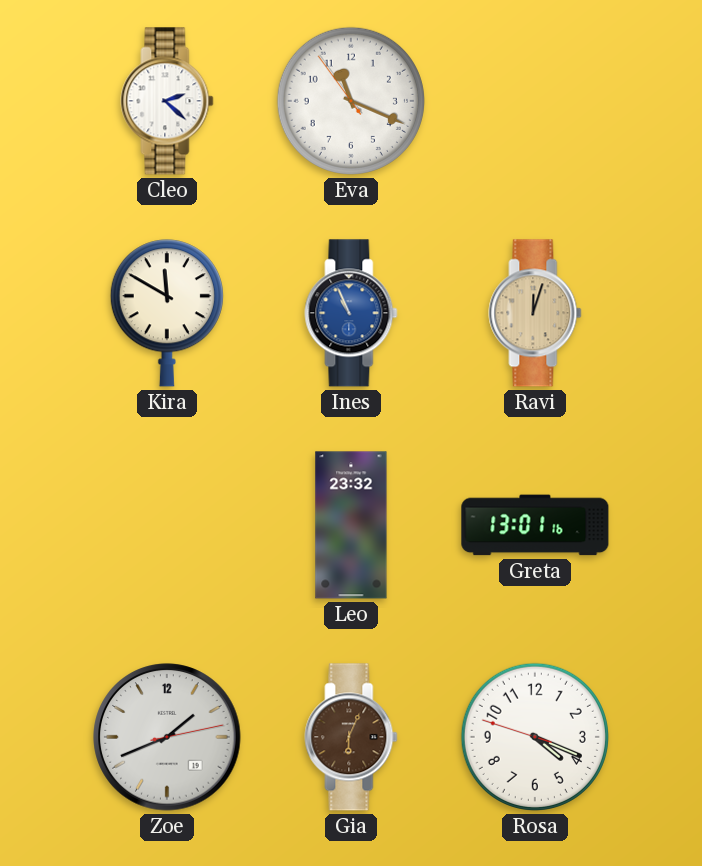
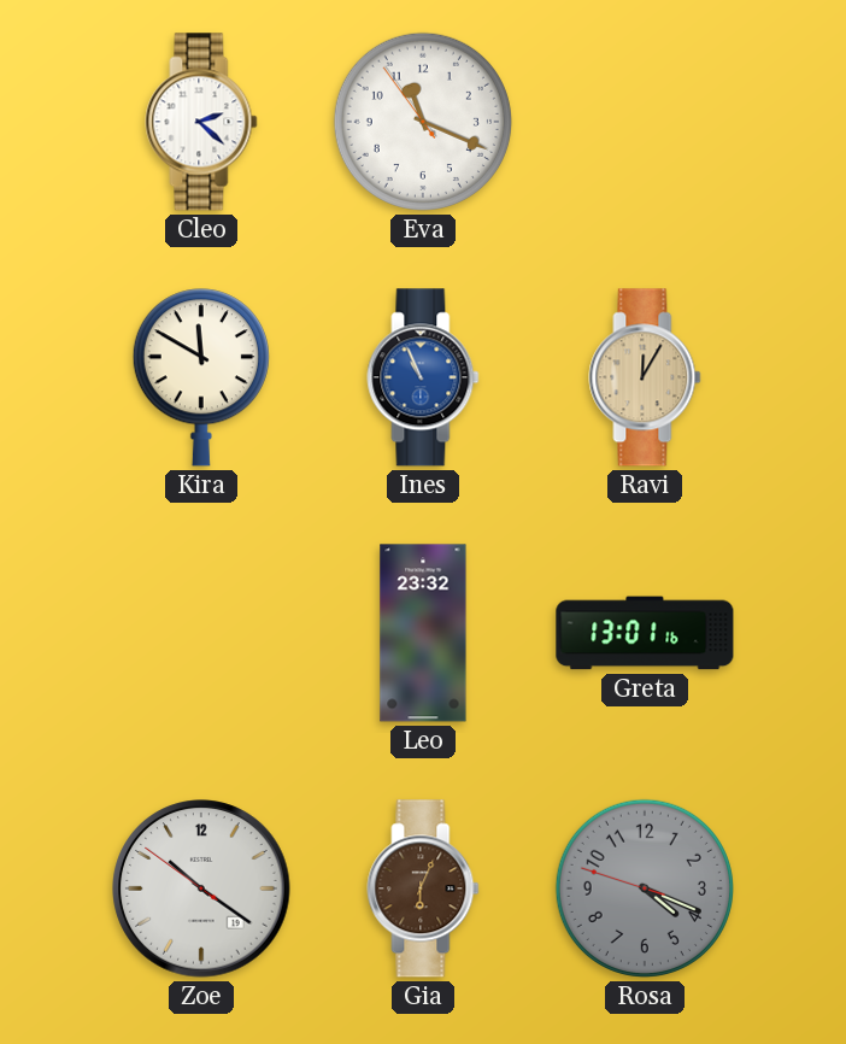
Ravi: 12:03 -> 12:05
Zoe: 1:41 -> 10:20
Rosa dial: white -> grey
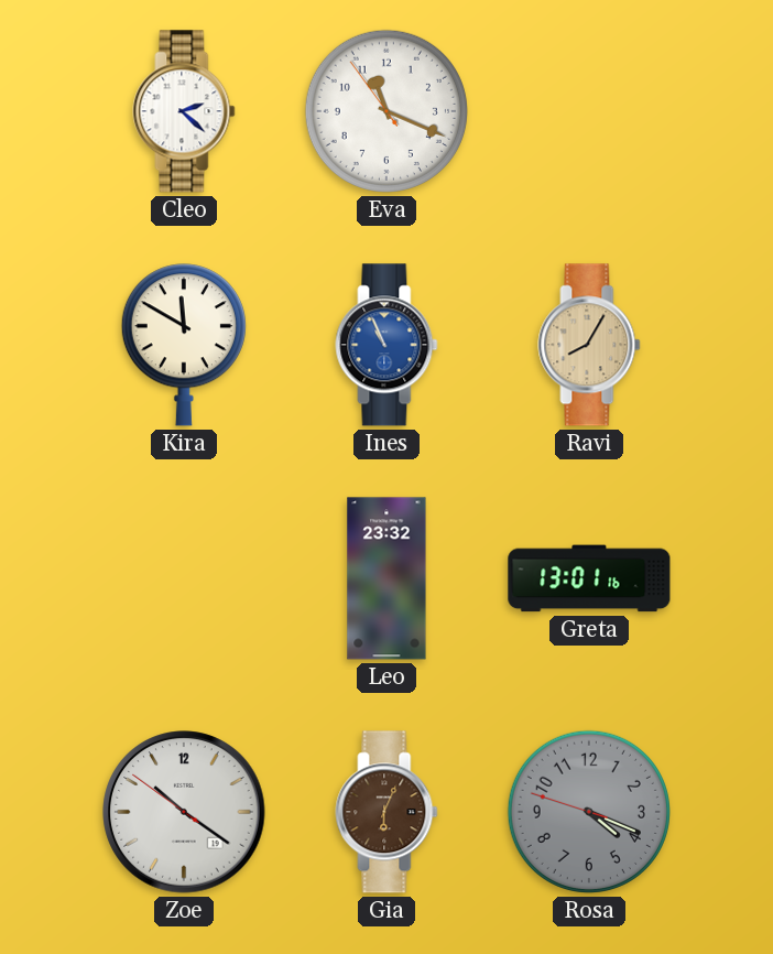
Ravi: 12:05 -> 8:05
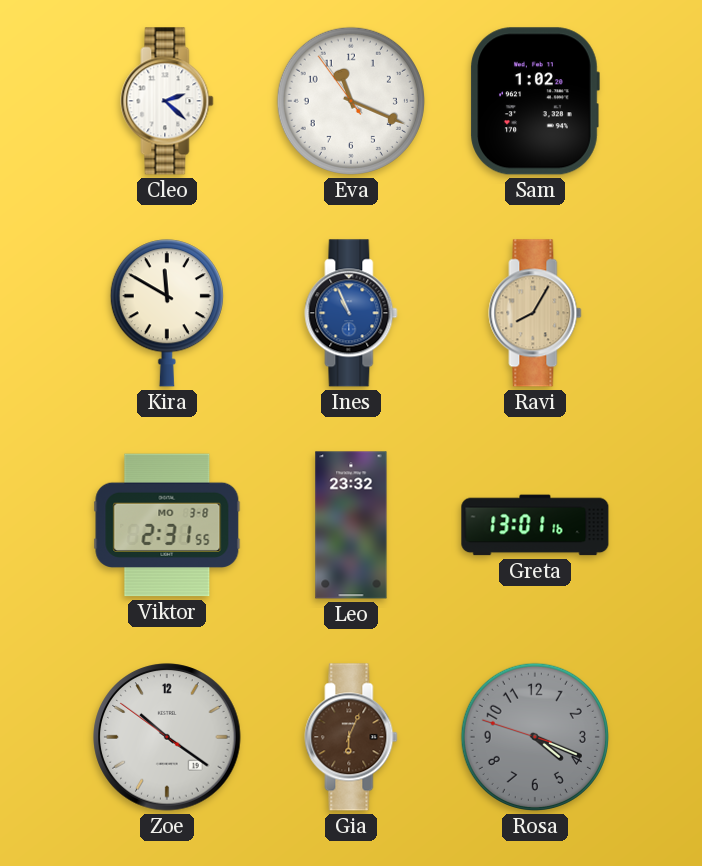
Sam: none -> 1:02
Viktor: none -> 2:31
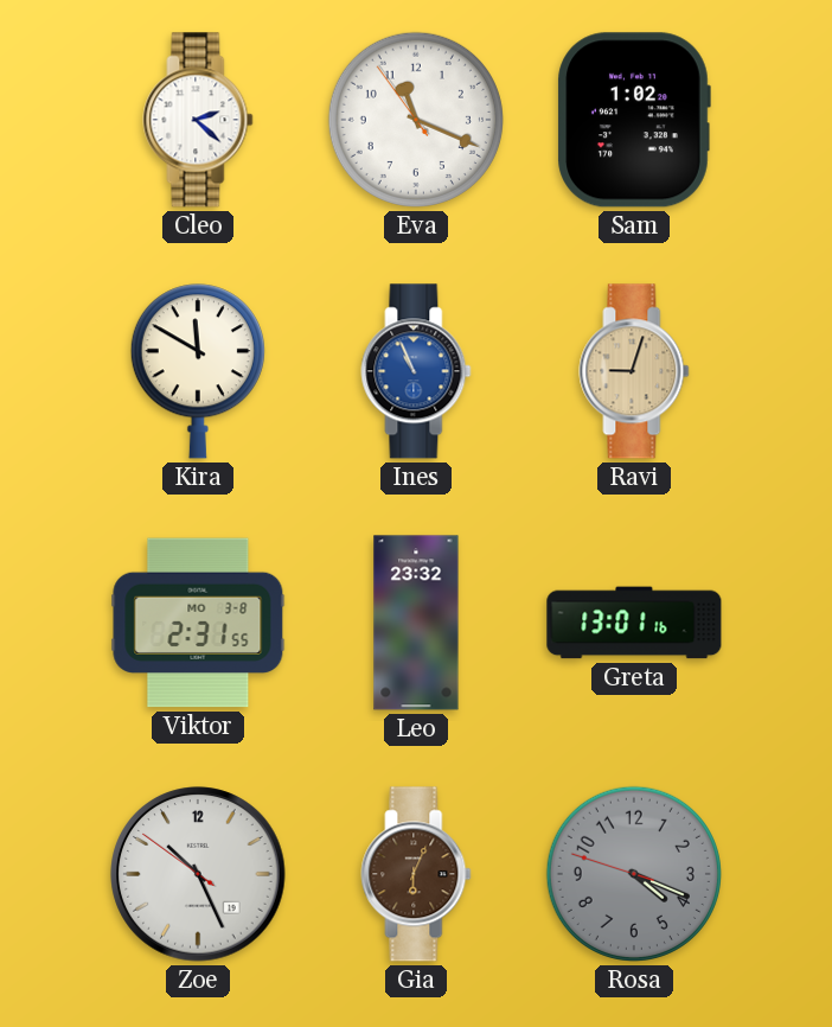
Ravi: 8:05 -> 9:03
Zoe: 10:20 -> 10:25
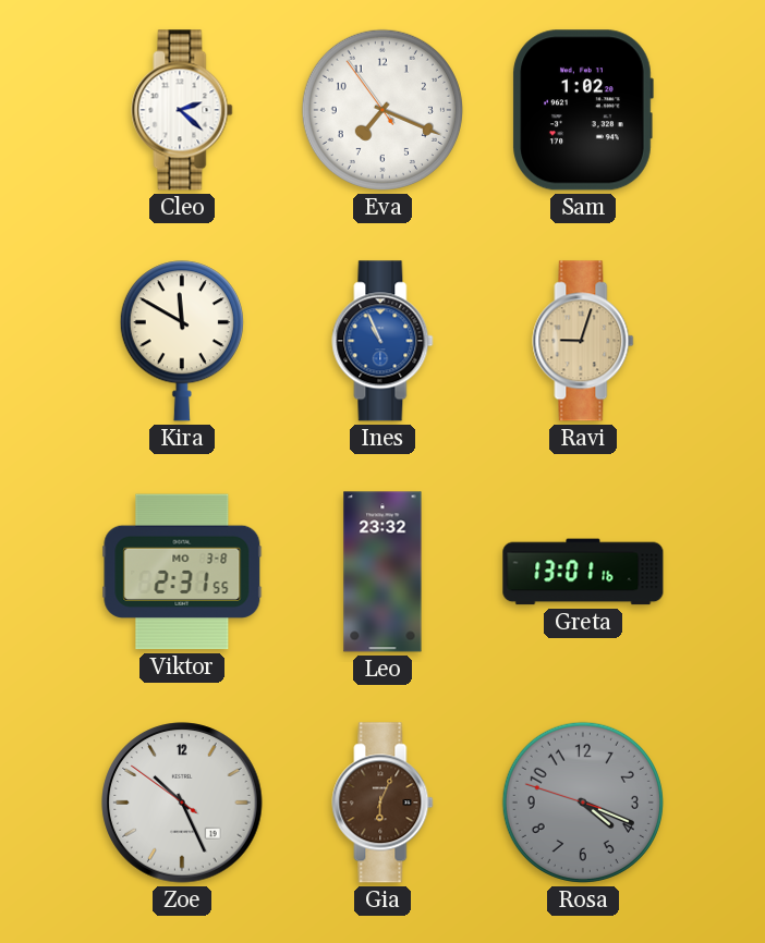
Eva: 11:18 -> 7:18
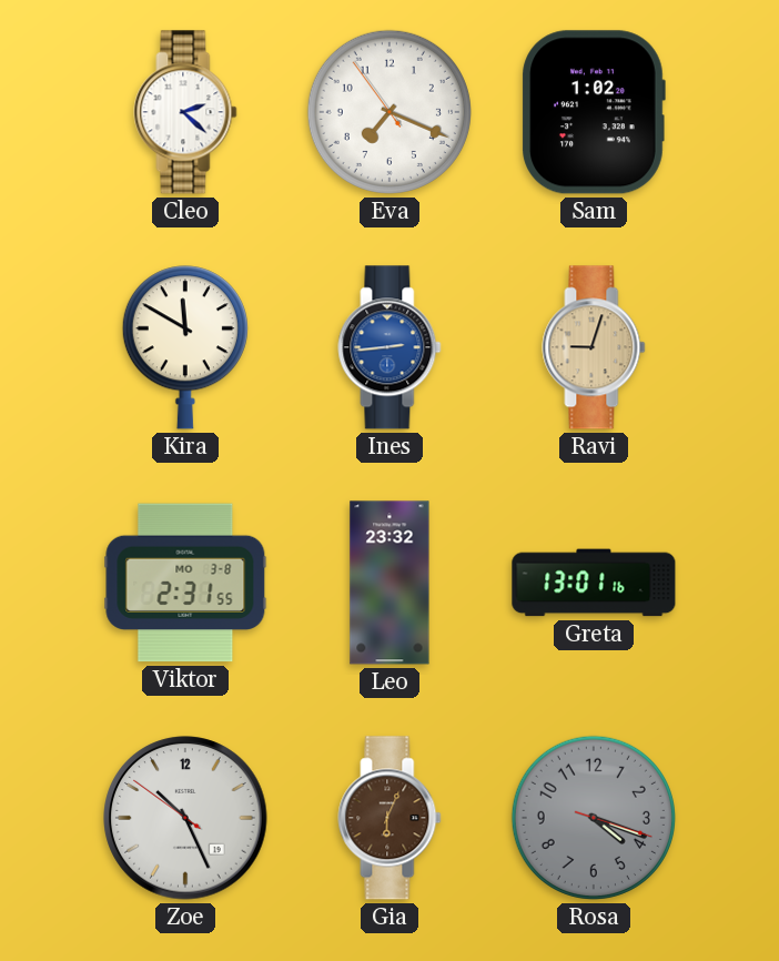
Ines: 10:56 -> 2:44
Rosa: 4:18:48 -> 4:18:18
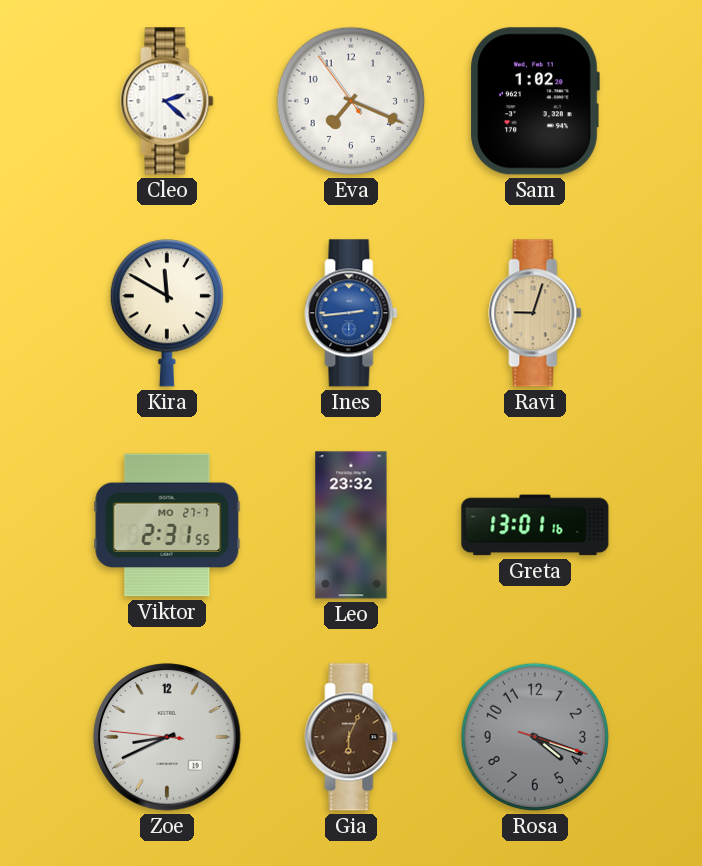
Viktor date: MO 3-8 -> MO 27-7
Zoe: 10:25 -> 8:40
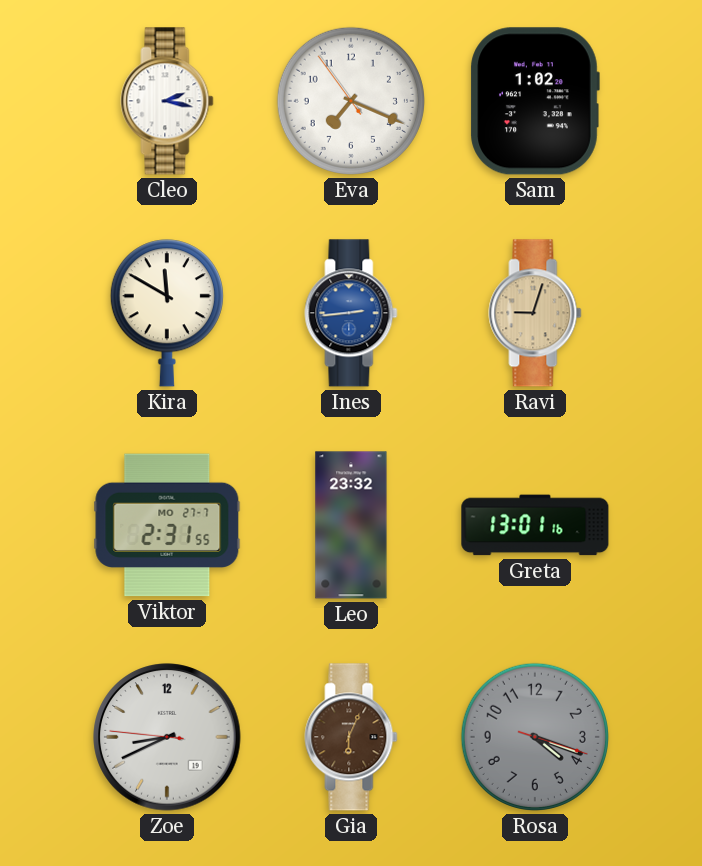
Cleo: 2:22 -> 2:17
